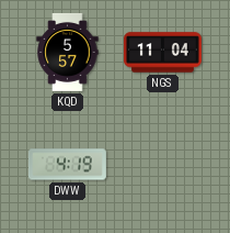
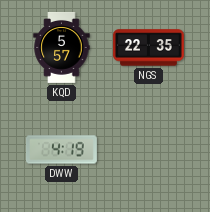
NGS: 11:04 -> 22:35
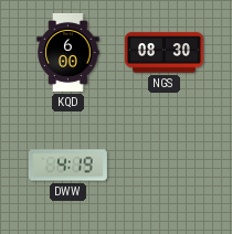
KQD: 5:57 -> 6:00
NGS: 22:35 -> 08:30
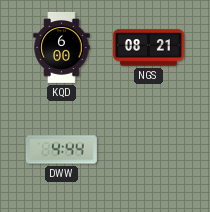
NGS: 08:30 -> 08:21
DWW: 4:19 -> 4:44
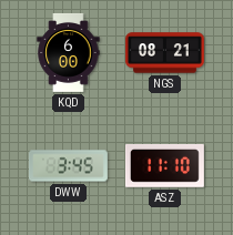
DWW: 4:44 -> 3:45
ASZ: none -> 11:10
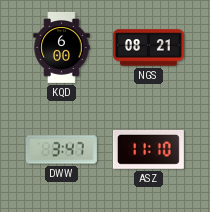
DWW: 3:45 -> 3:47
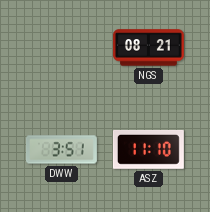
KQD: 6:00 -> none
DWW: 3:47 -> 3:51
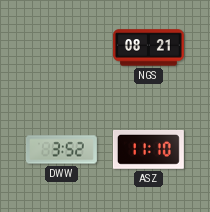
DWW: 3:51 -> 3:52
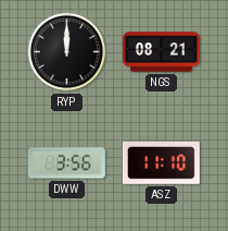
RYP: none -> 12:00
DWW: 3:52 -> 3:56
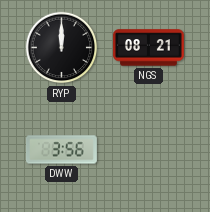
ASZ: 11:10 -> none
